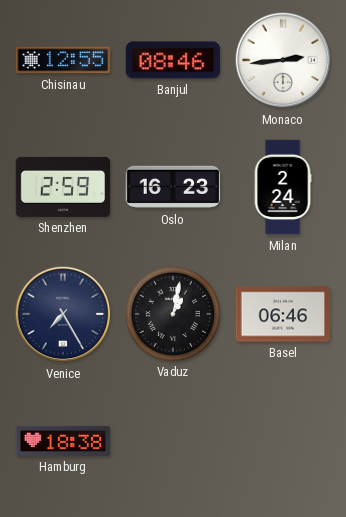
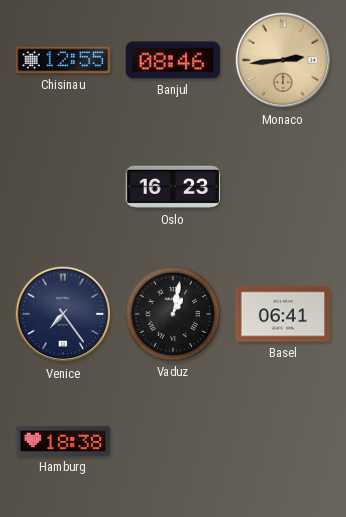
Monaco dial: white -> champagne
Shenzhen: 2:59 -> none
Milan: 2:24 -> none
Venice: 7:25 -> 7:24
Basel: 06:46 -> 06:41
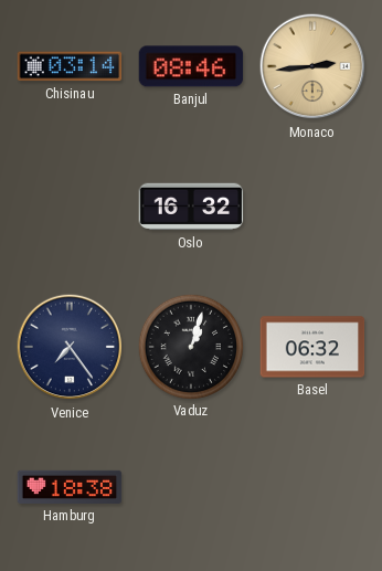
Chisinau: 12:55 -> 03:14
Oslo: 16:23 -> 16:32
Vaduz: 1:02 -> 1:03
Basel: 06:41 -> 06:32
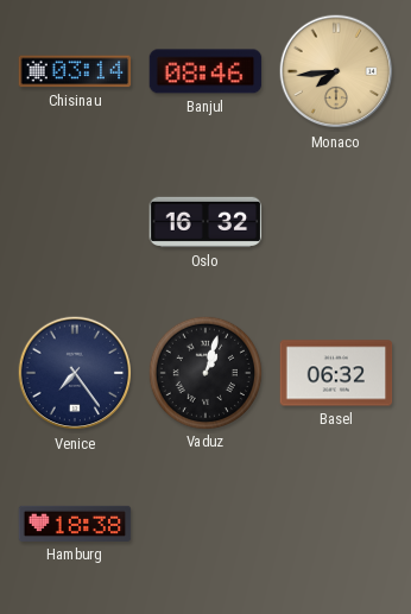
Monaco: 2:44 -> 7:44
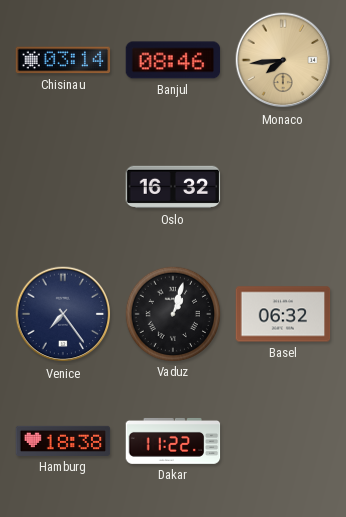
Dakar: none -> 11:22
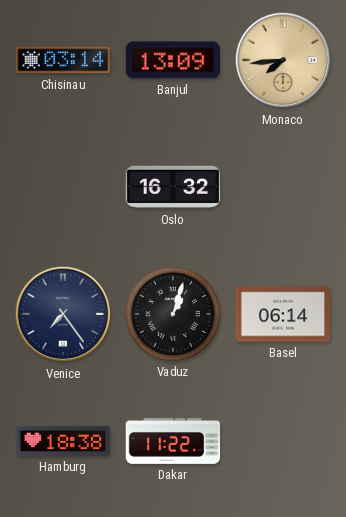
Banjul: 08:46 -> 13:09
Basel: 06:32 -> 06:14
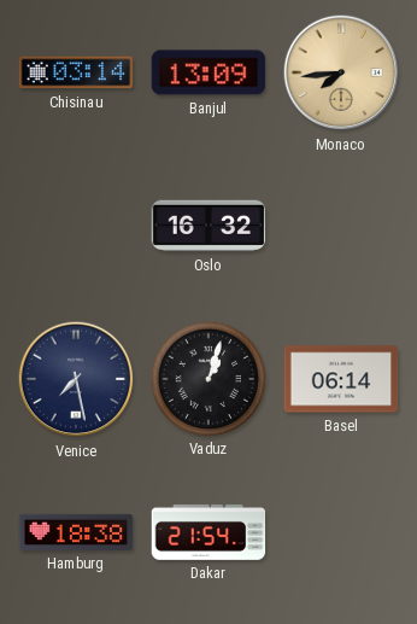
Venice: 7:24 -> 7:28
Dakar: 11:22 -> 21:54
